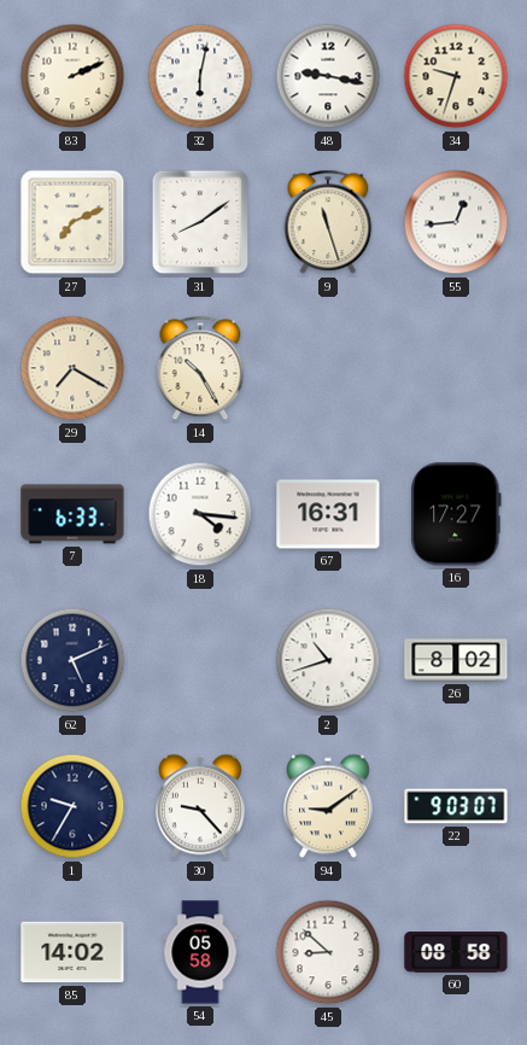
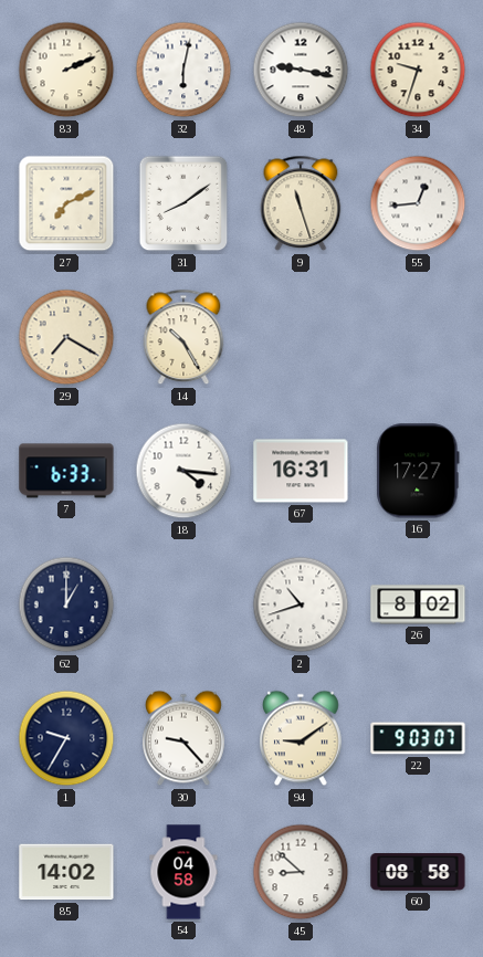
62: 5:11 -> 1:00
54: 05:58 -> 04:58
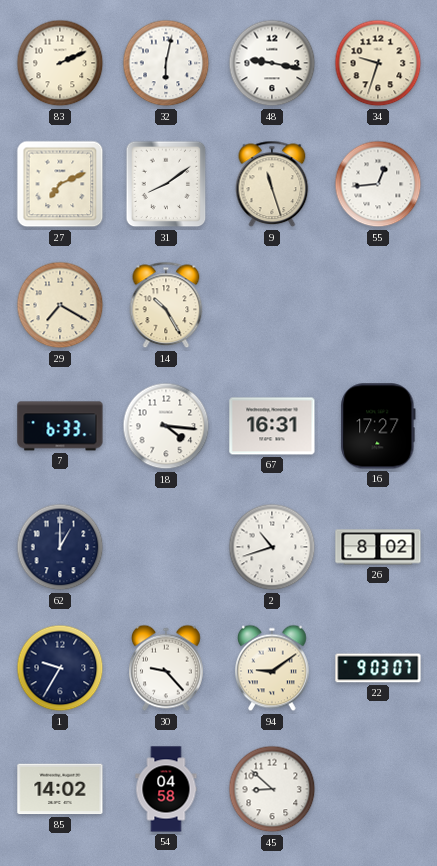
60: 08:58 -> none
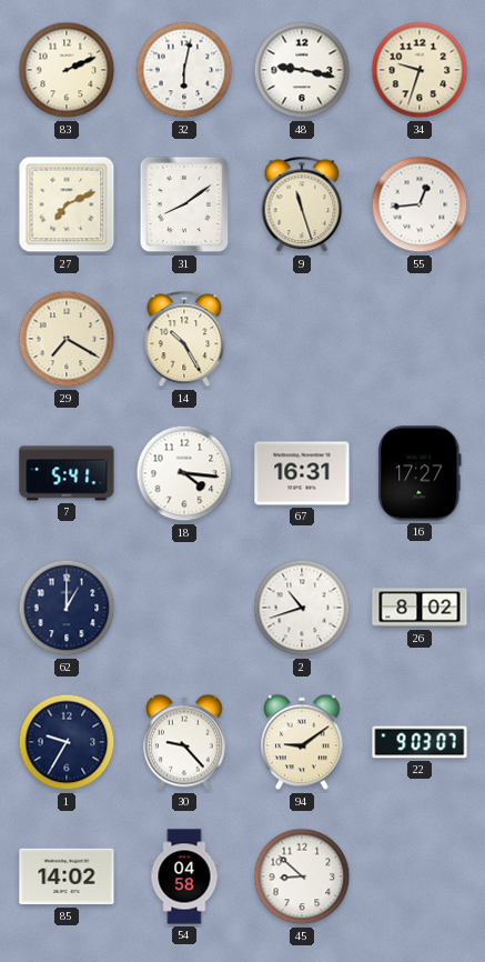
7: 6:33 -> 5:41
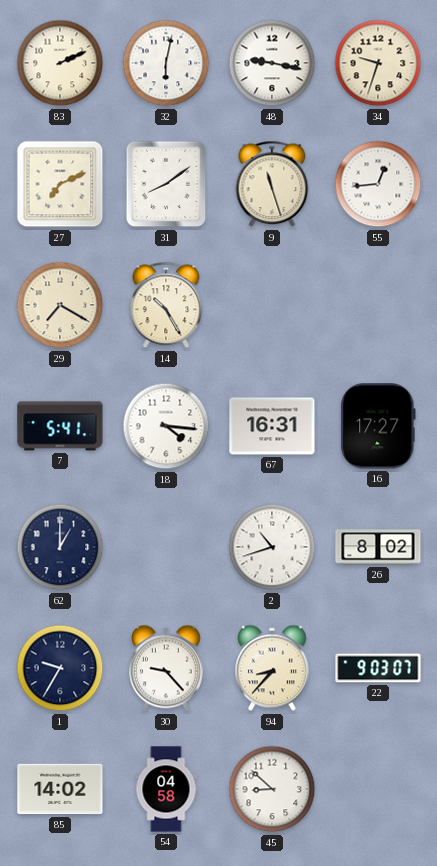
94: 9:09 -> 8:37
